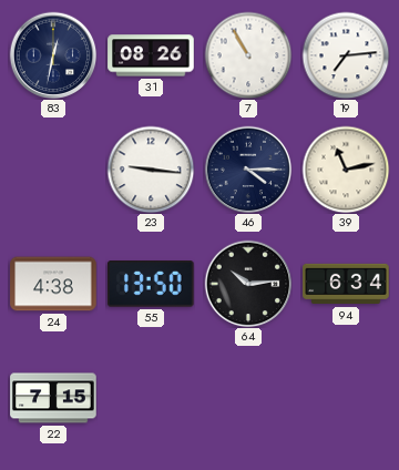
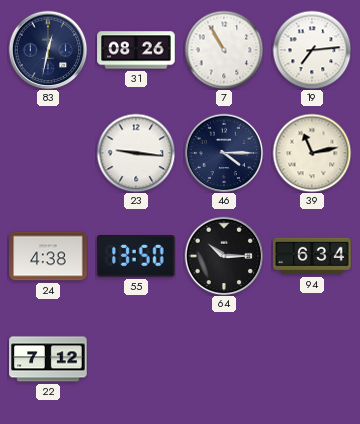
64: 10:14 -> 10:15
22: 7:15 -> 7:12
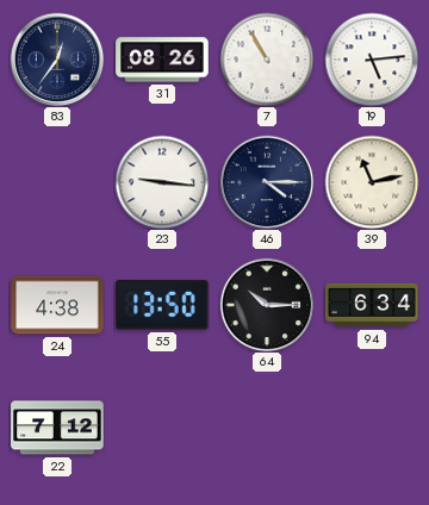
83: 12:32 -> 12:36
19: 7:14 -> 5:14
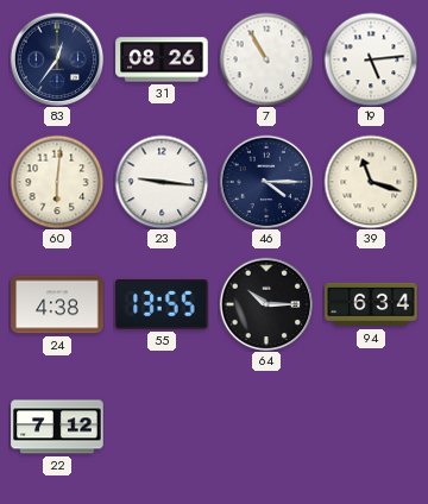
60: none -> 6:01
39: 11:13 -> 11:18
55: 13:50 -> 13:55
